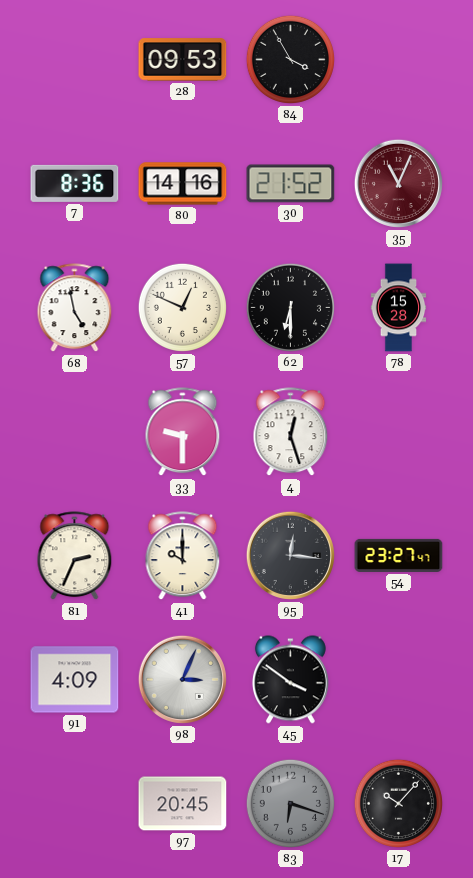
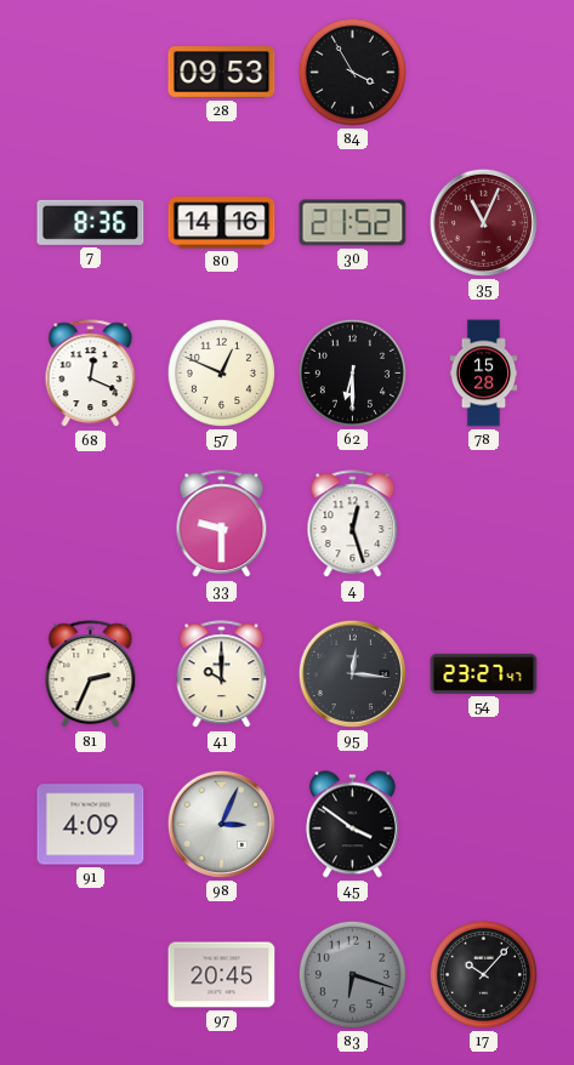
68: 4:58 -> 12:19
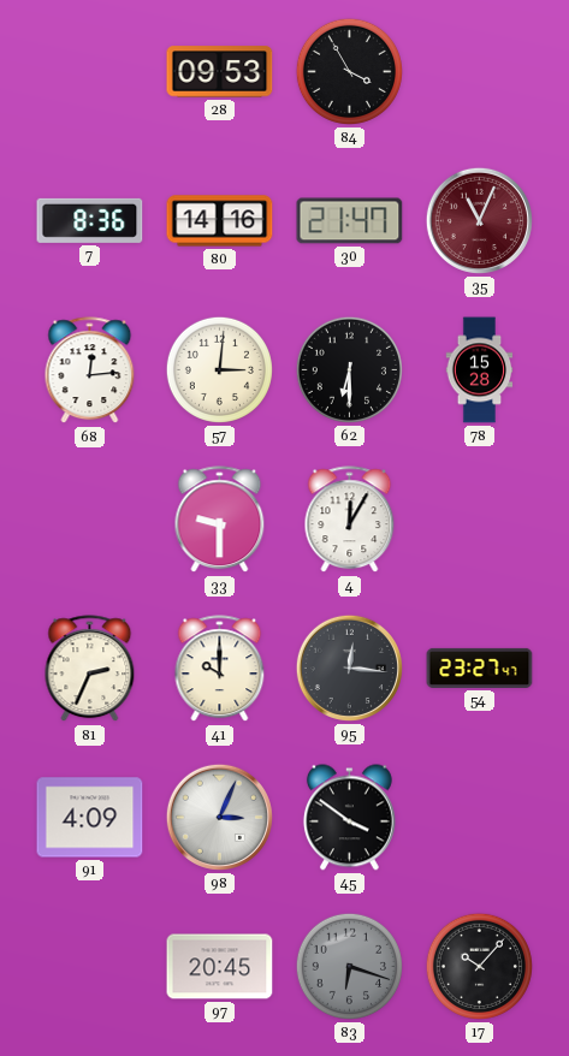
30: 21:52 -> 21:47
68: 12:19 -> 12:14
57: 12:49 -> 3:01
4: 12:27 -> 12:05
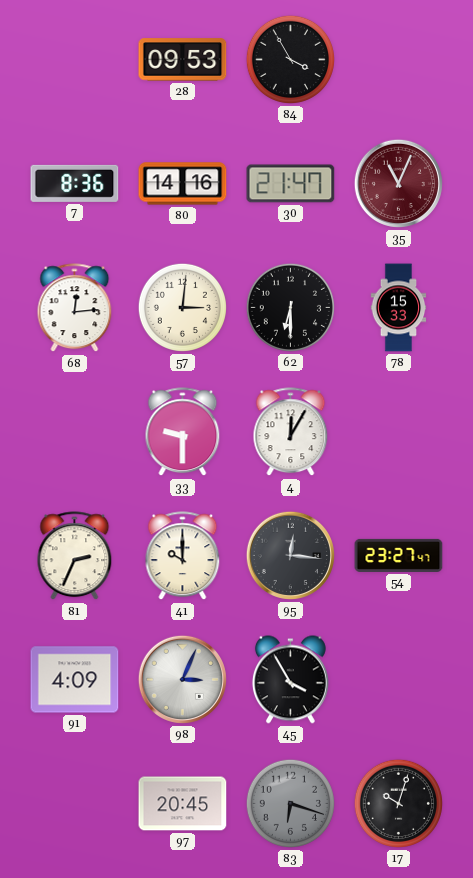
78: 15:28 -> 15:33
45: 3:51 -> 3:55
17: 10:07 -> 10:03
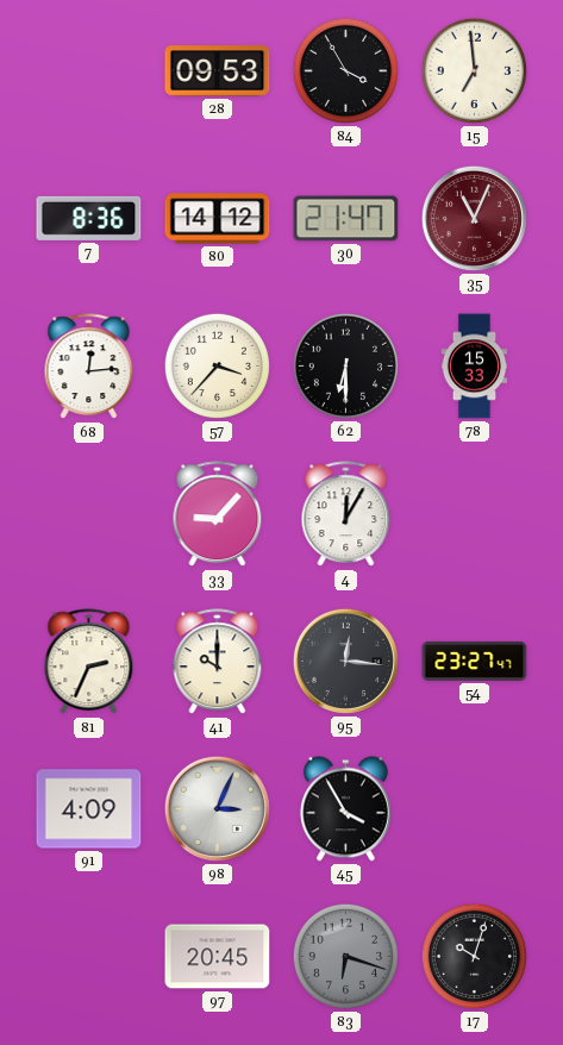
15: none -> 6:59
80: 14:16 -> 14:12
57: 3:01 -> 3:37
33: 9:30 -> 9:07
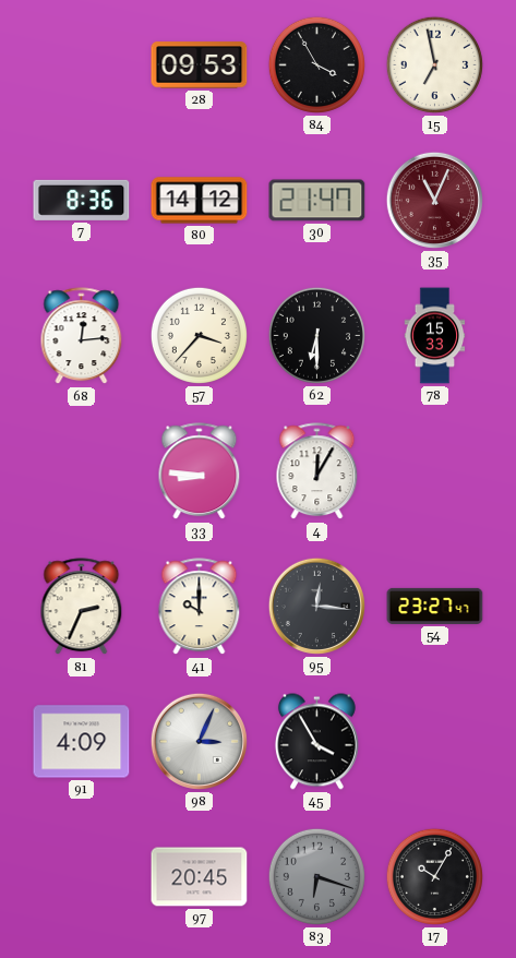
15: 6:59 -> 6:58
33: 9:07 -> 8:46
17: 10:03 -> 10:05
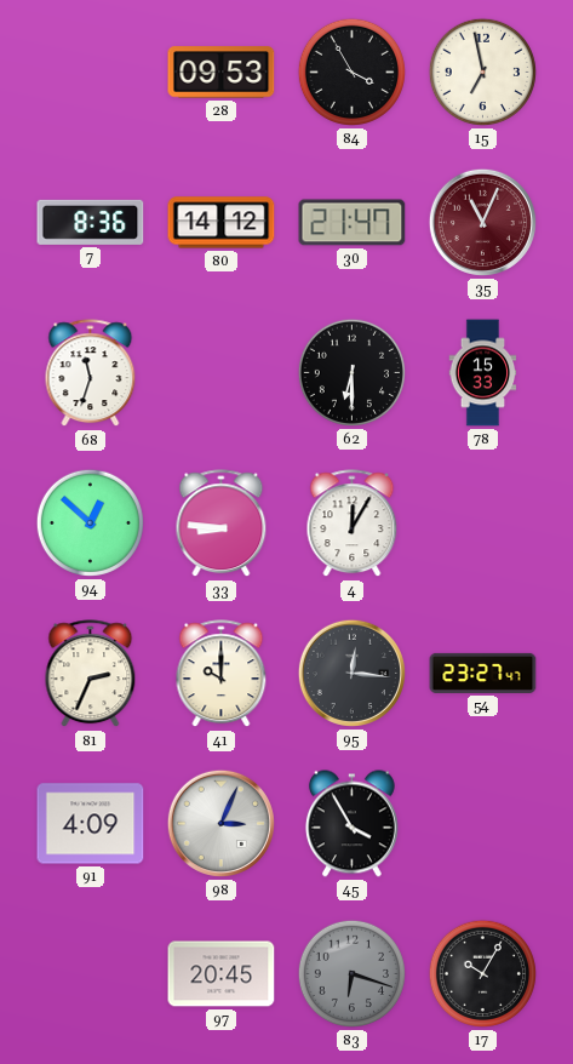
68: 12:14 -> 11:33
57: 3:37 -> none
94: none -> 12:52
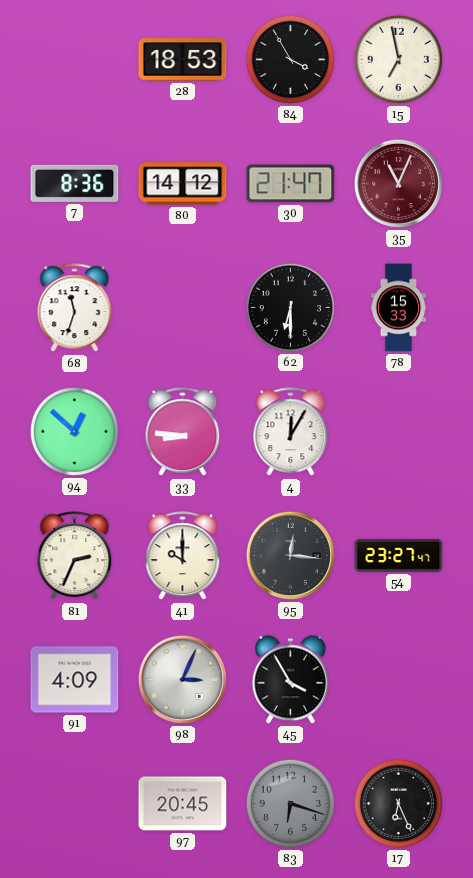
28: 09:53 -> 18:53
17: 10:05 -> 6:26
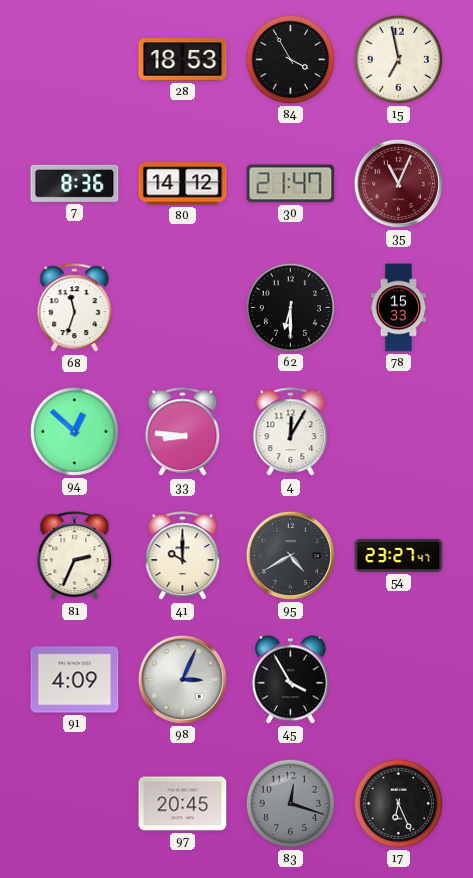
95: 12:16 -> 4:40
83: 6:18 -> 12:18
